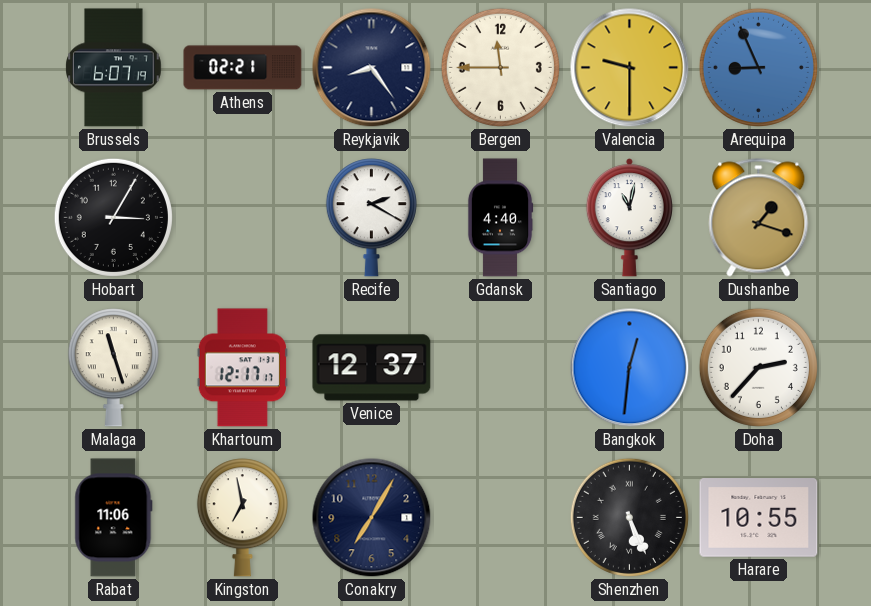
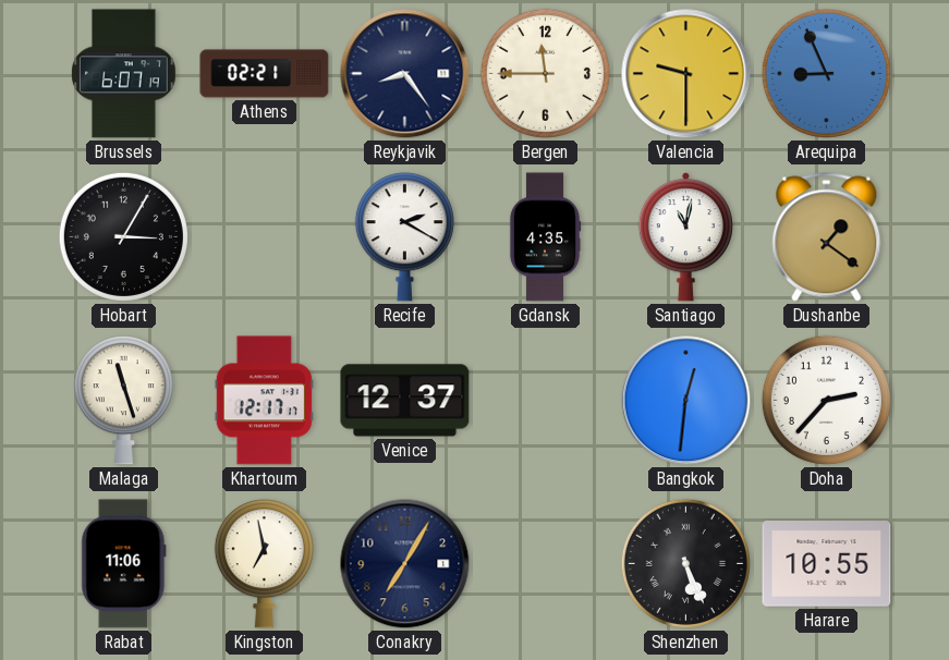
Gdansk: 4:40 -> 4:35
Dushanbe: 1:18 -> 1:21
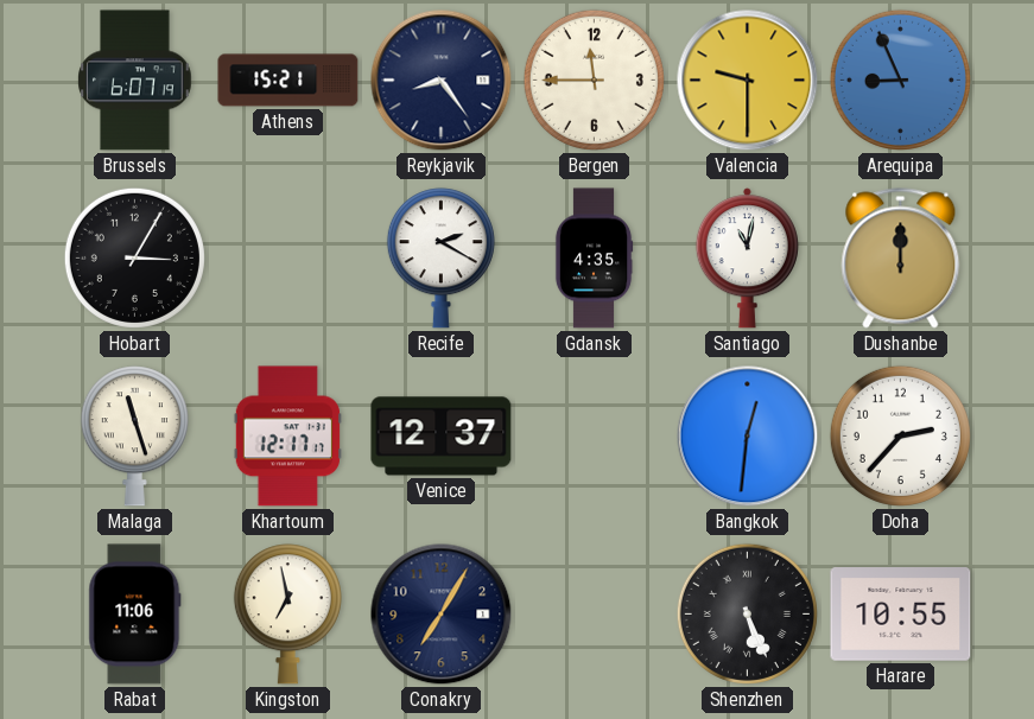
Athens: 02:21 -> 15:21
Dushanbe: 1:21 -> 12:00
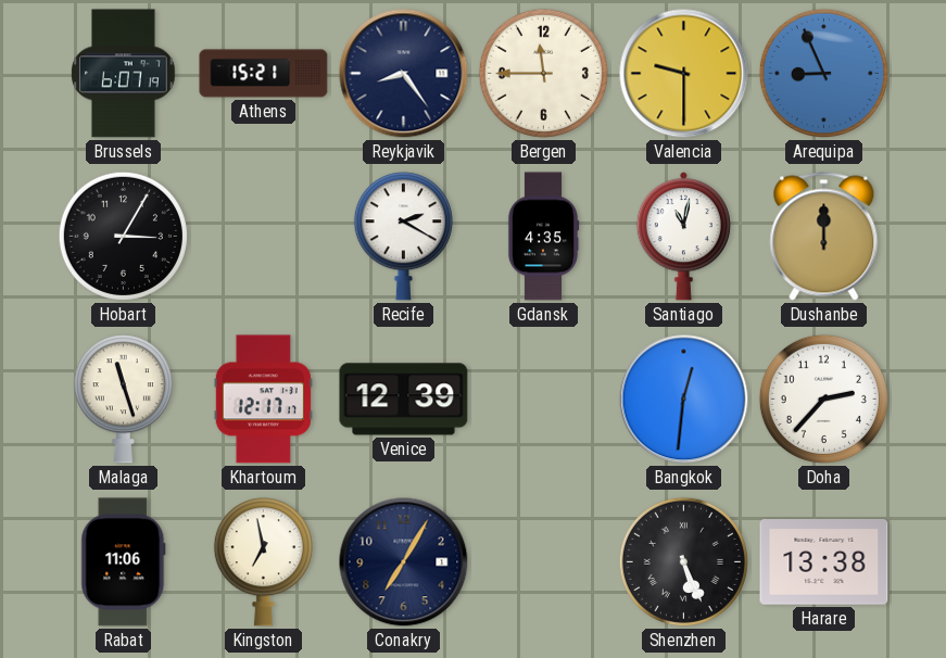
Venice: 12:37 -> 12:39
Harare: 10:55 -> 13:38
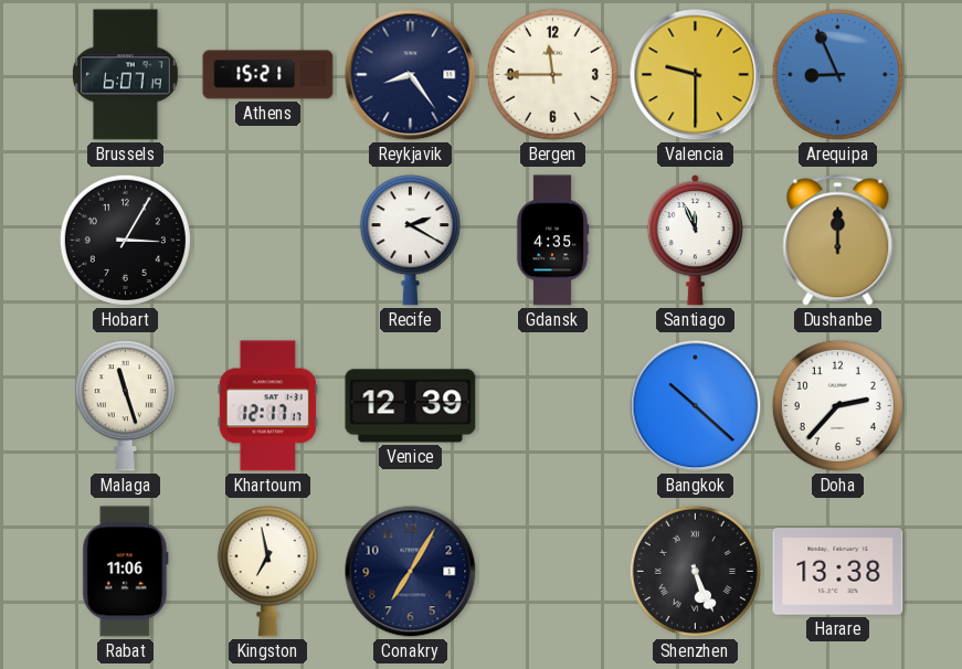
Santiago: 11:02 -> 11:56
Bangkok: 12:31 -> 10:22
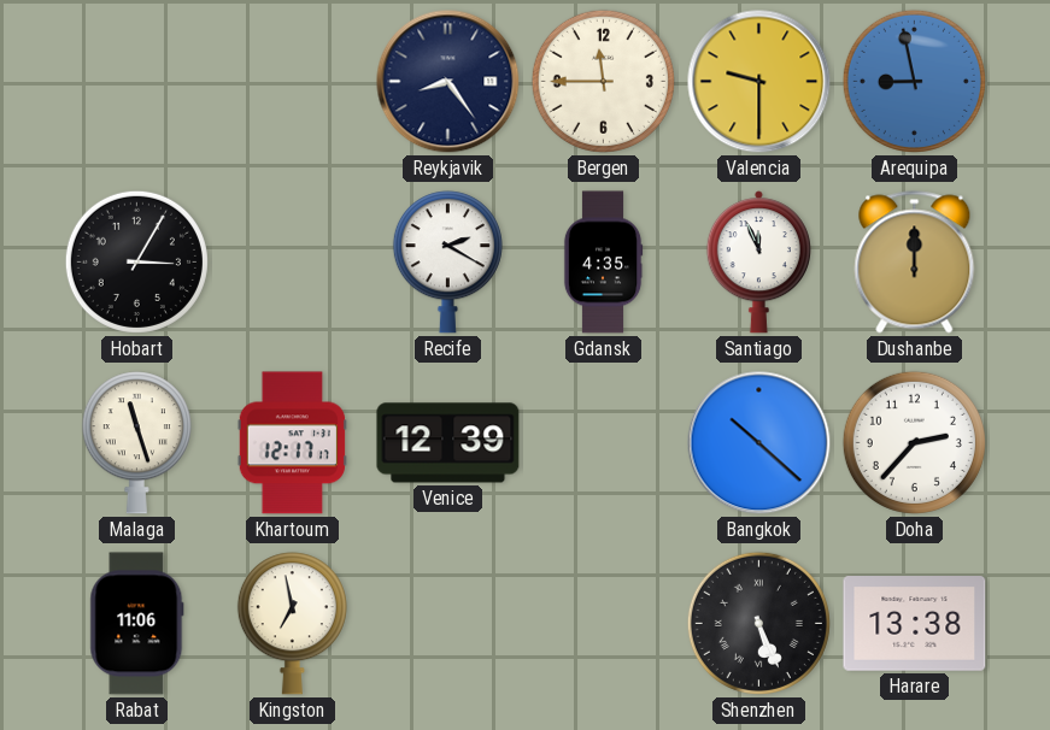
Brussels: 6:07 -> none
Athens: 15:21 -> none
Arequipa: 8:56 -> 8:58
Conakry: 7:05 -> none
